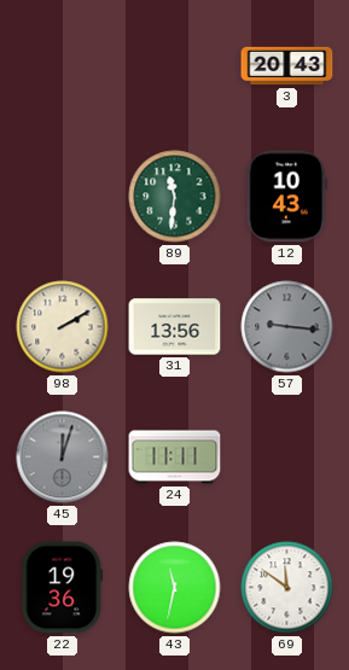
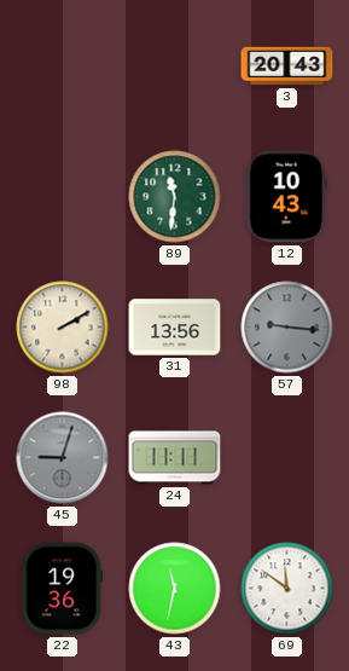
45: 12:03 -> 9:03
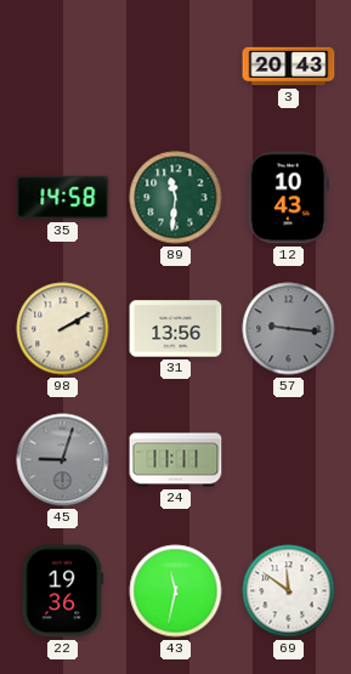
35: none -> 14:58
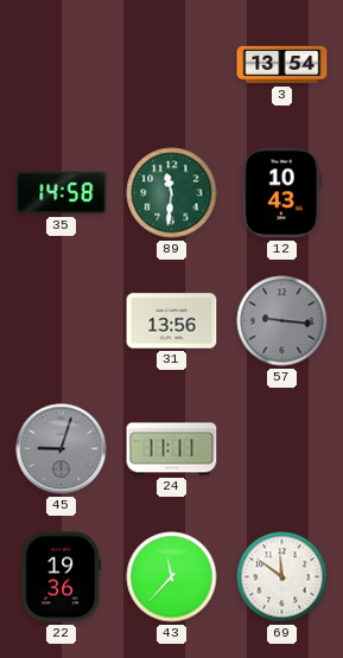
3: 20:43 -> 13:54
98: 2:10 -> none
43: 11:32 -> 11:37
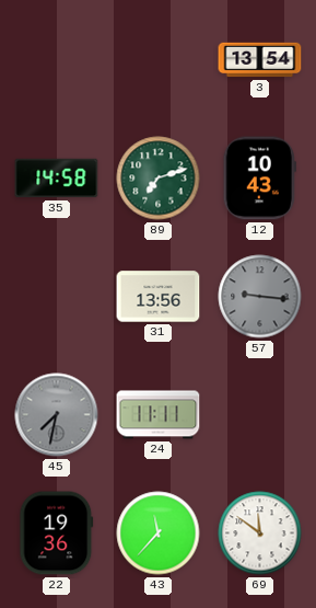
89: 11:31 -> 7:12
45: 9:03 -> 7:32
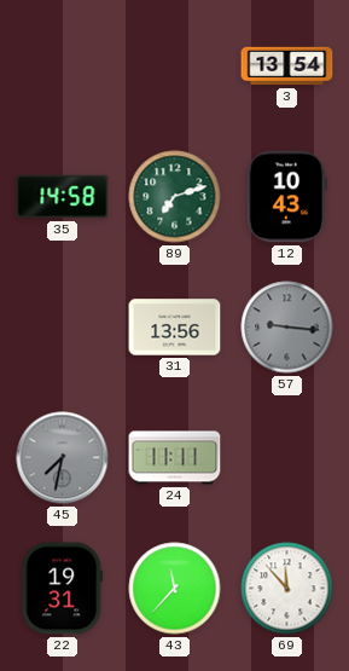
22: 19:36 -> 19:31
69: 11:51 -> 11:53
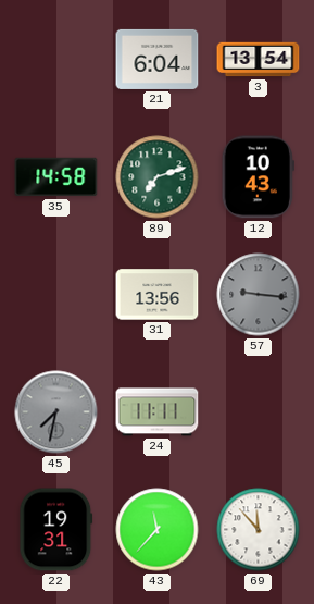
21: none -> 6:04
